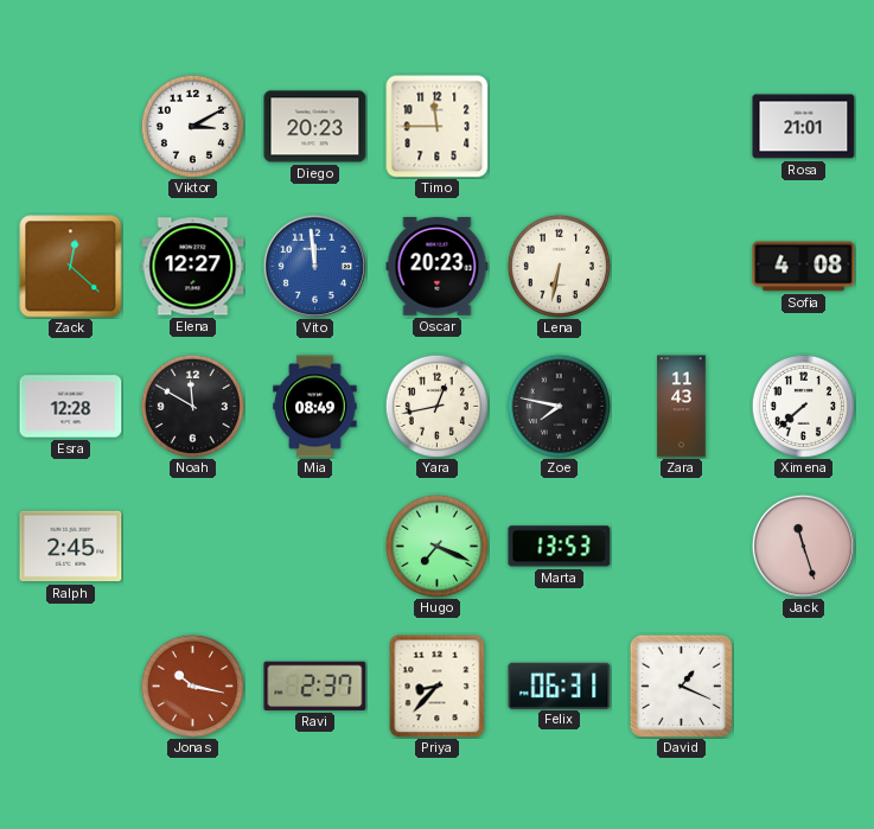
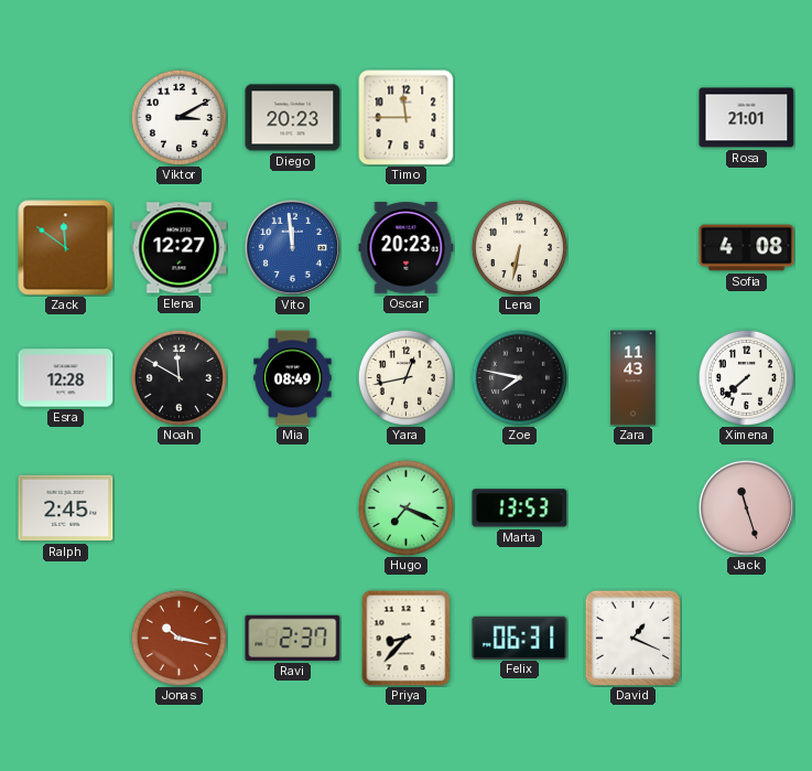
Zack: 12:22 -> 11:51
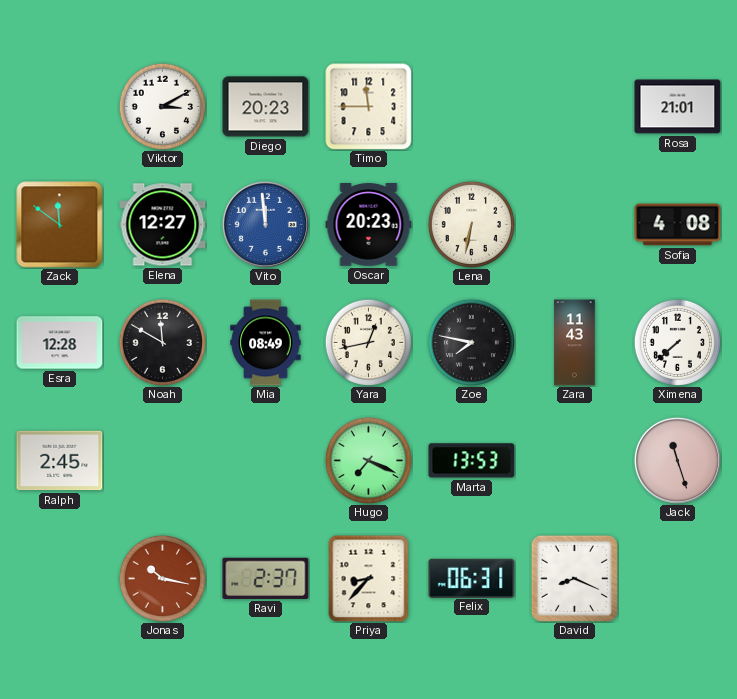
David: 1:19 -> 8:19
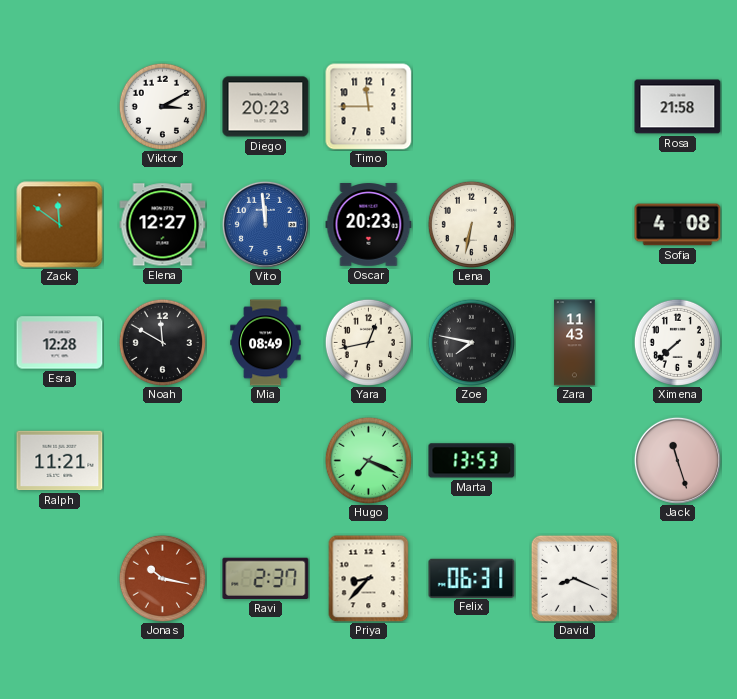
Rosa: 21:01 -> 21:58
Ralph: 2:45 -> 11:21
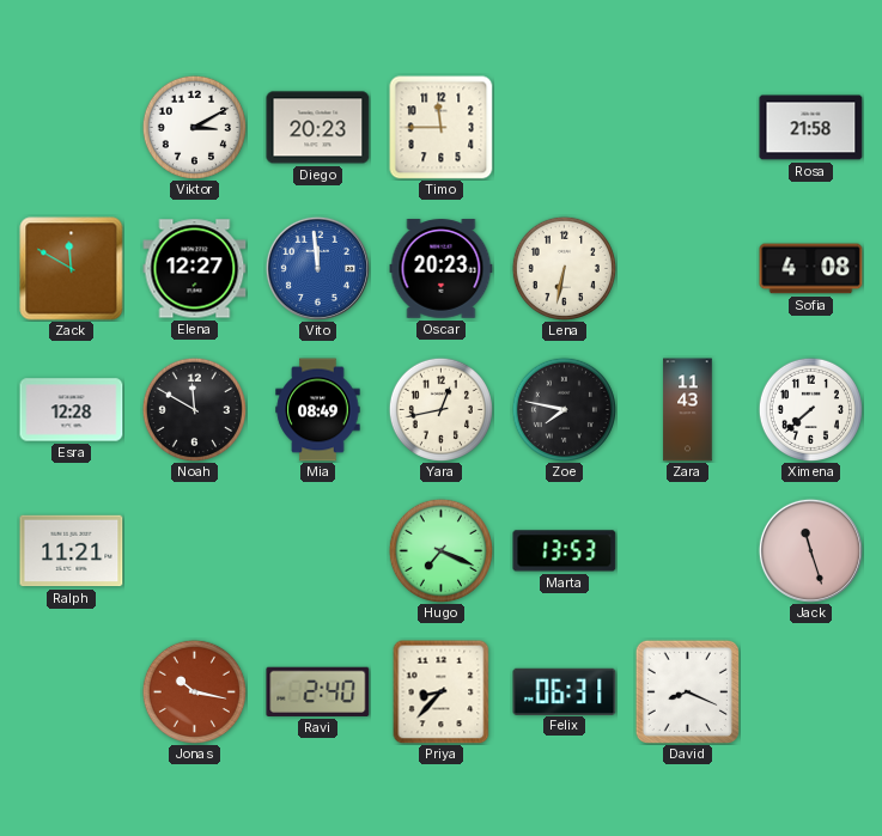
Zack: 11:51 -> 11:50
Ravi: 2:37 -> 2:40
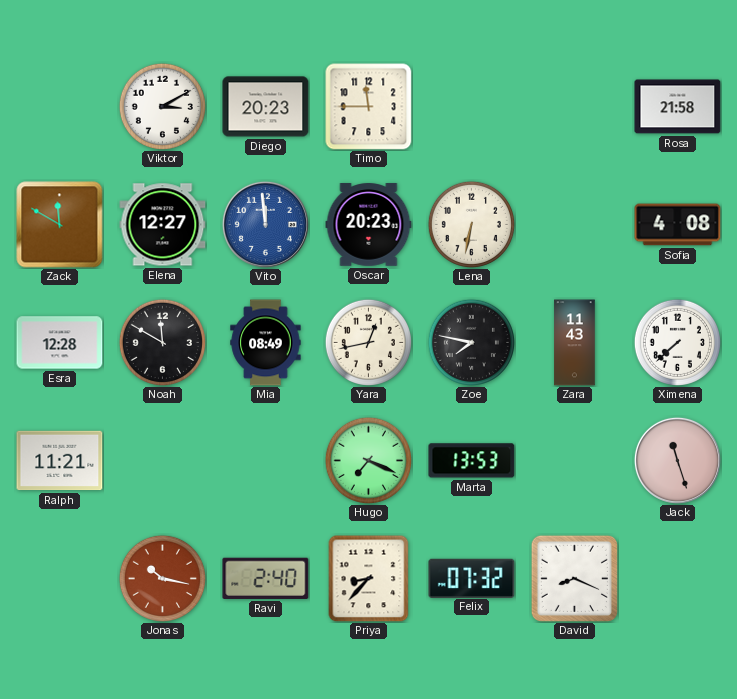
Felix: 06:31 -> 07:32
